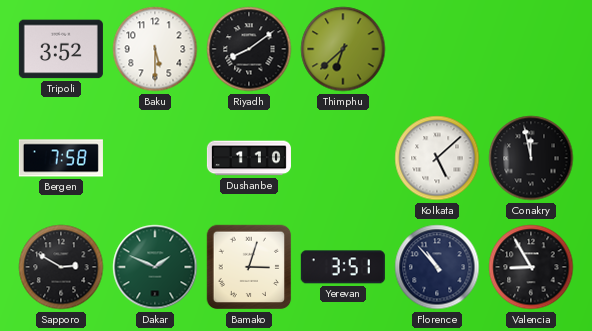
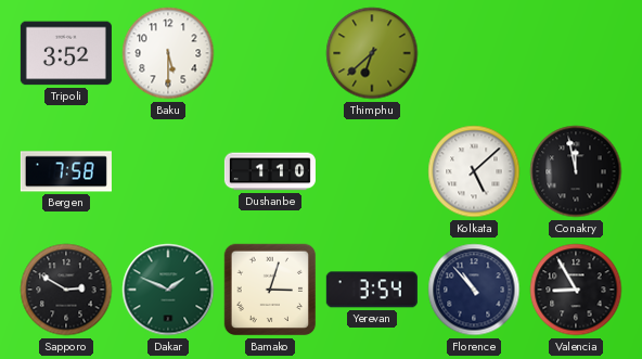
Riyadh: 8:09 -> none
Yerevan: 3:51 -> 3:54
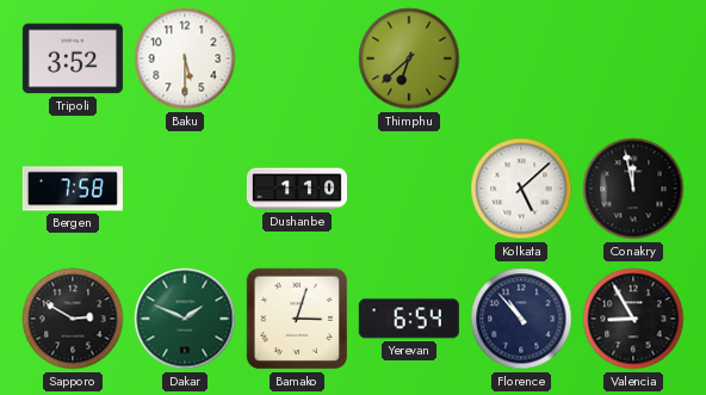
Yerevan: 3:54 -> 6:54
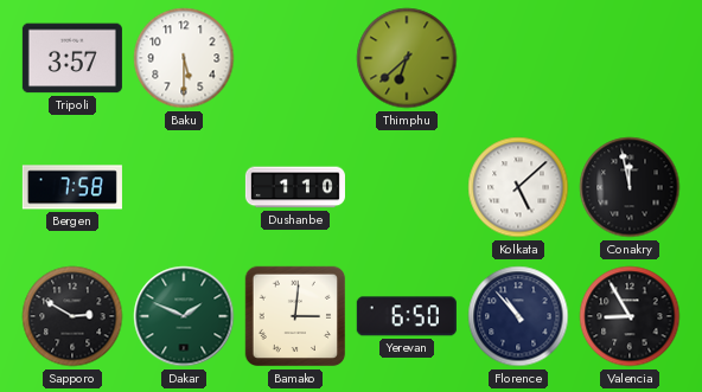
Tripoli: 3:52 -> 3:57
Bamako: 3:03 -> 3:01
Yerevan: 6:54 -> 6:50
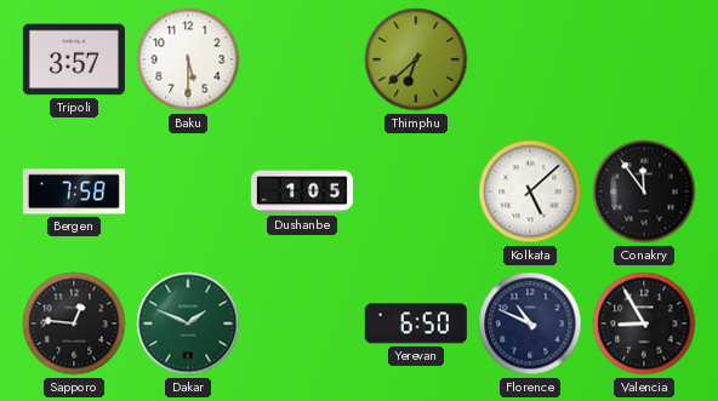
Dushanbe: 1:10 -> 1:05
Conakry: 11:58 -> 11:54
Sapporo: 2:50 -> 12:46
Bamako: 3:01 -> none
Florence: 10:53 -> 10:49
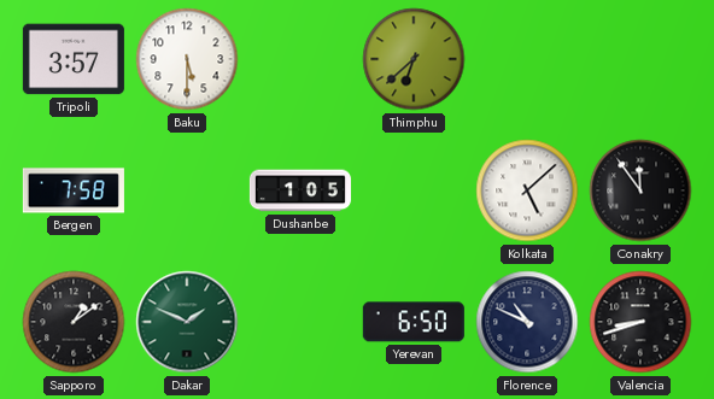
Sapporo: 12:46 -> 1:09
Valencia: 8:55 -> 8:42
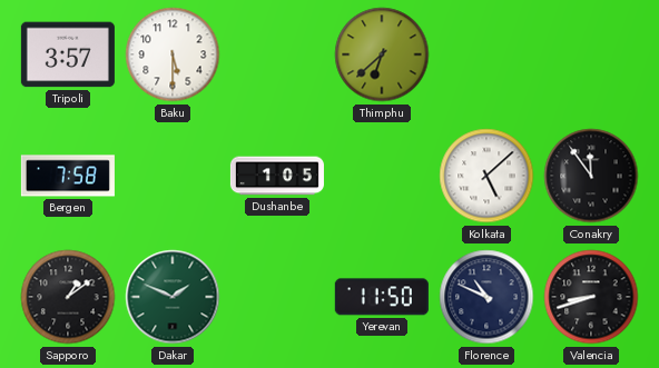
Yerevan: 6:50 -> 11:50
